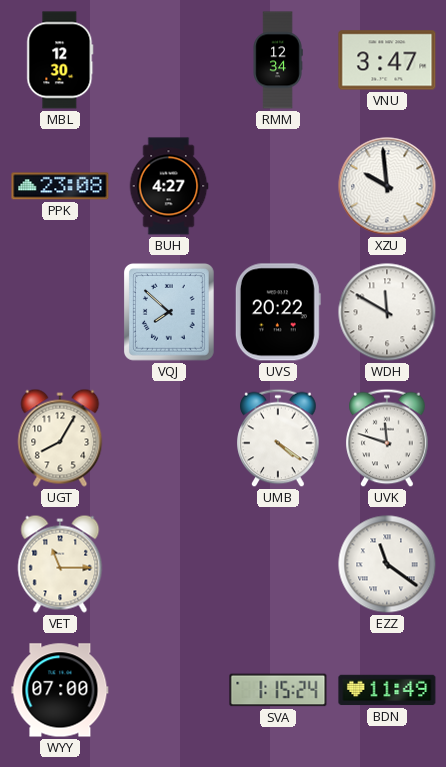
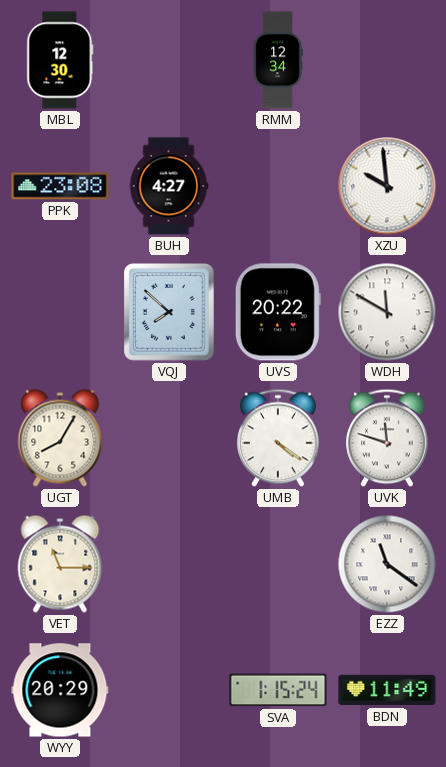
VNU: 3:47 -> none
WYY: 07:00 -> 20:29
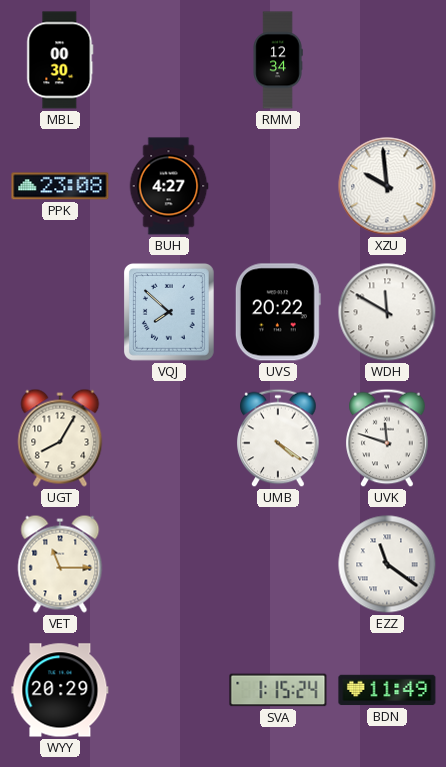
MBL: 12:30 -> 00:30
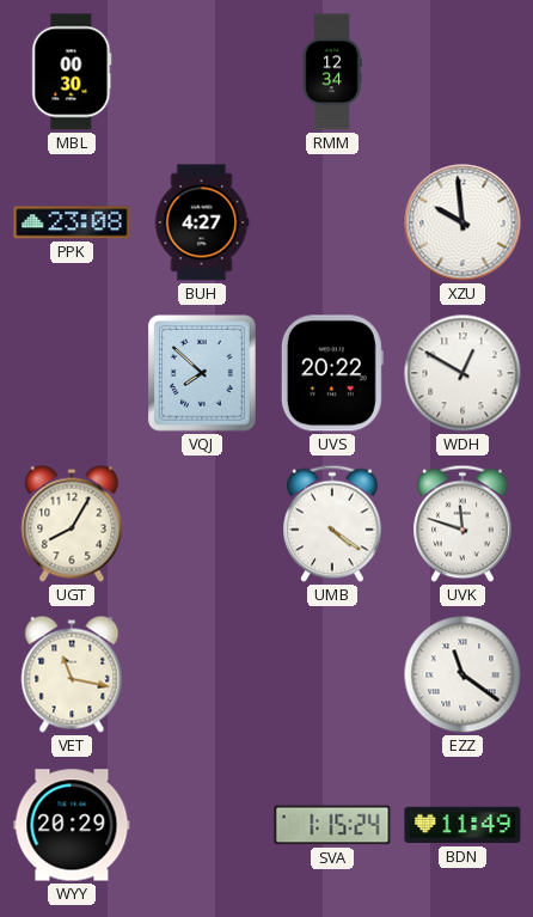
WDH: 11:50 -> 12:50
VET: 11:15 -> 11:17
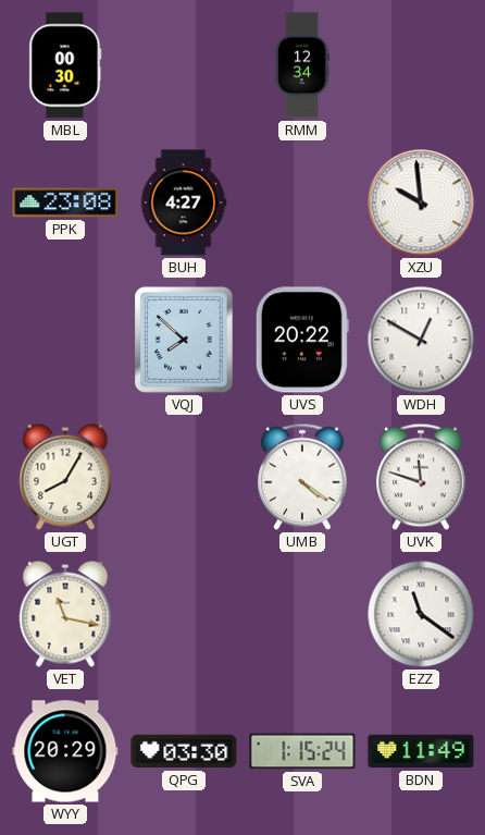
QPG: none -> 03:30
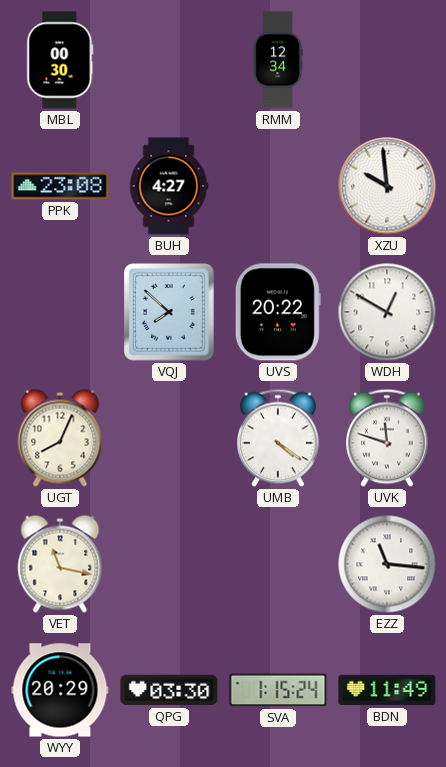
UGT: 8:05 -> 8:04
EZZ: 11:21 -> 11:16
